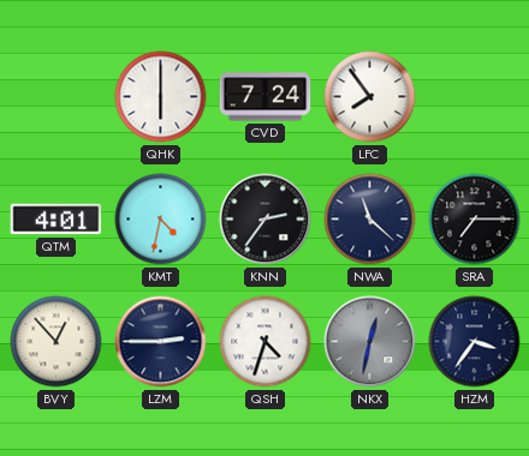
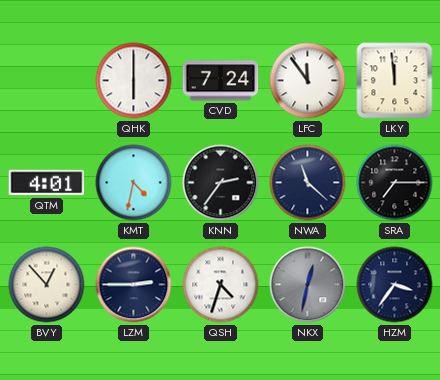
LFC: 7:54 -> 11:54
LKY: none -> 11:59
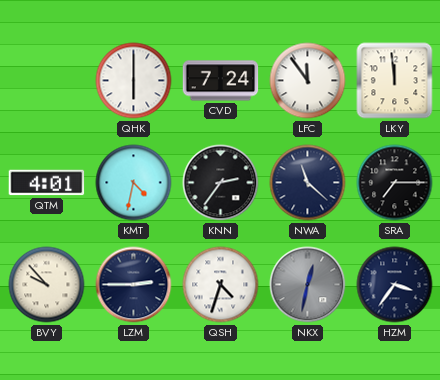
BVY: 12:53 -> 9:53
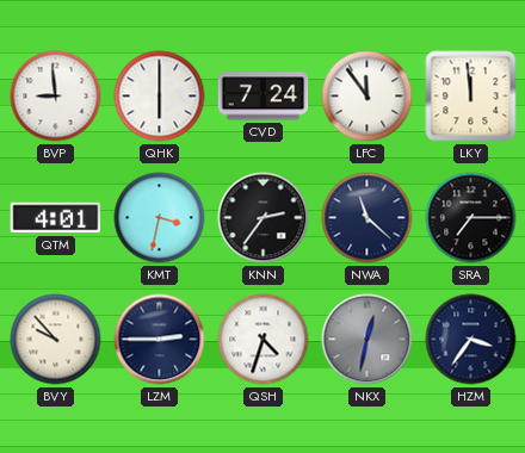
BVP: none -> 8:59
KMT: 4:32 -> 3:32
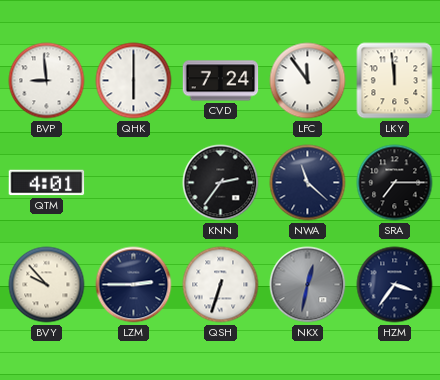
KMT: 3:32 -> none
QSH: 4:33 -> 6:33
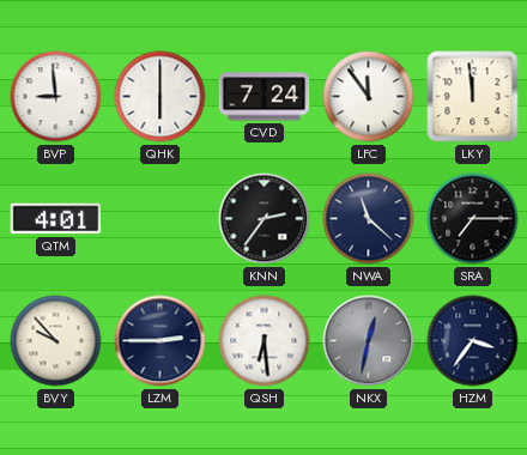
QSH: 6:33 -> 6:29
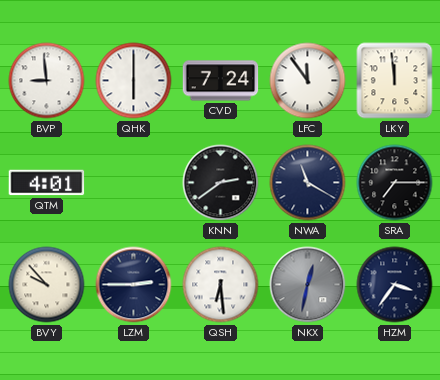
KNN: 2:36 -> 2:39
NWA: 11:22 -> 11:20
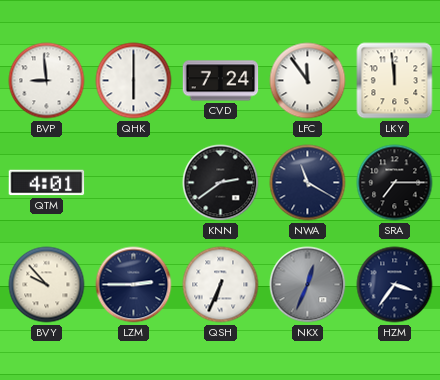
QSH: 6:29 -> 6:34
NKX: 12:32 -> 12:34
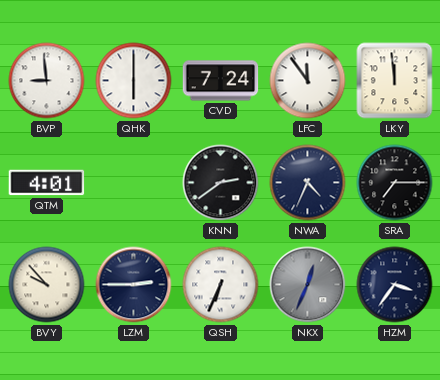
NWA: 11:20 -> 4:34
